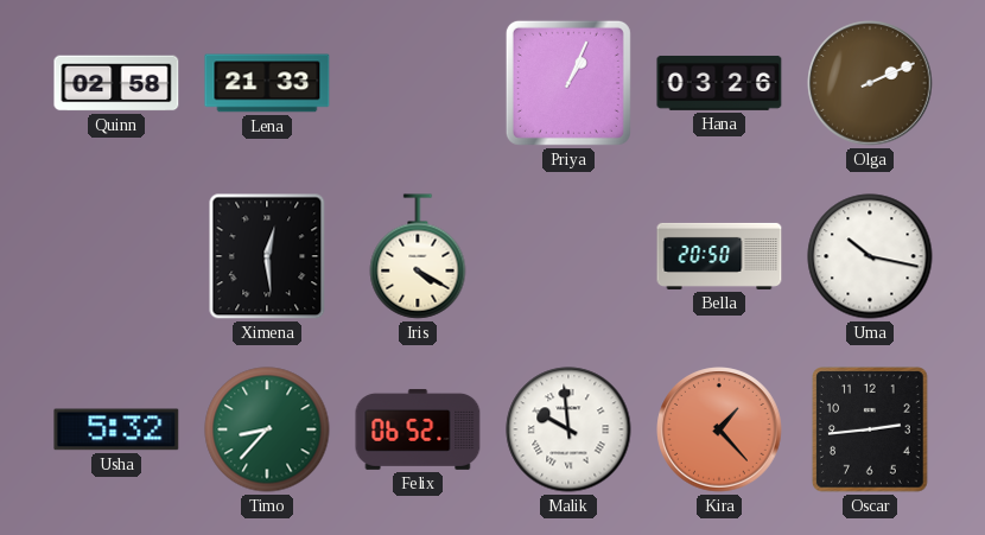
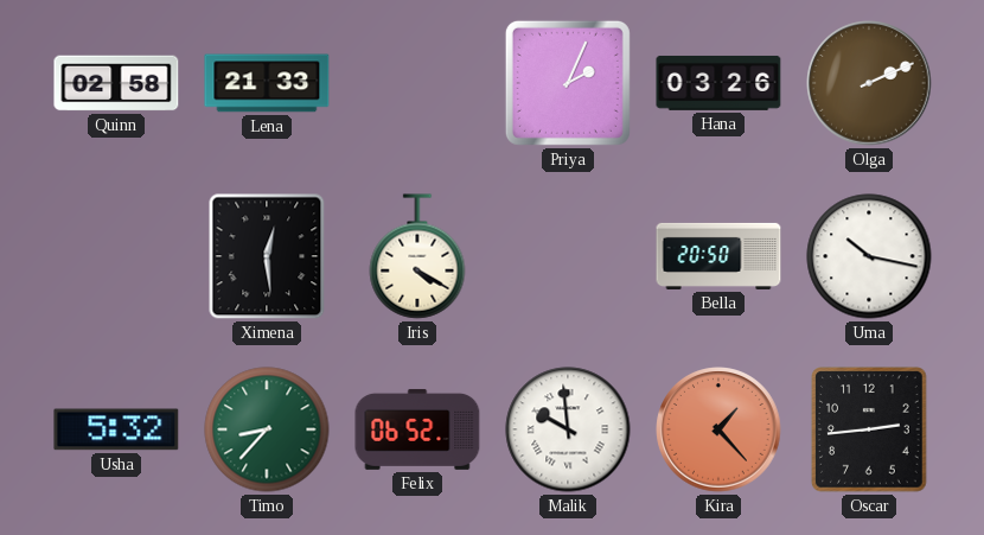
Priya: 1:04 -> 2:04
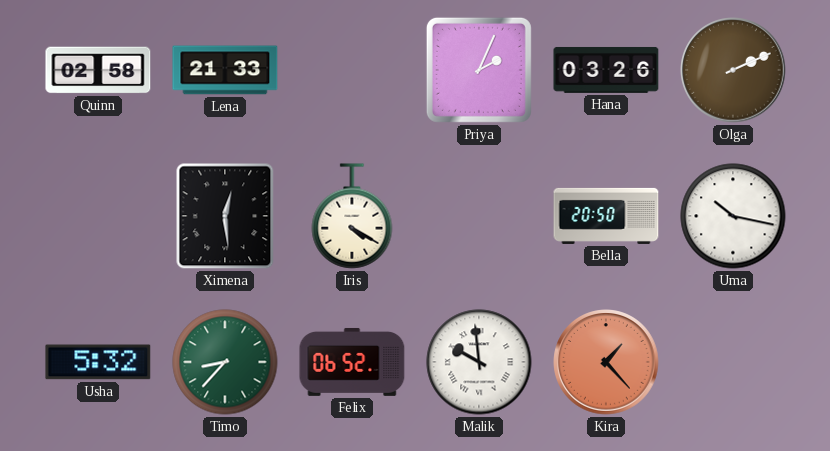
Oscar: 2:44 -> none
